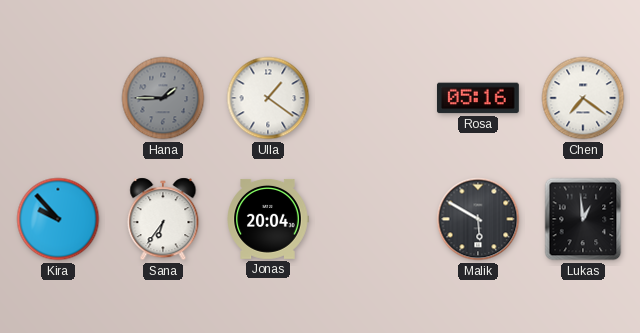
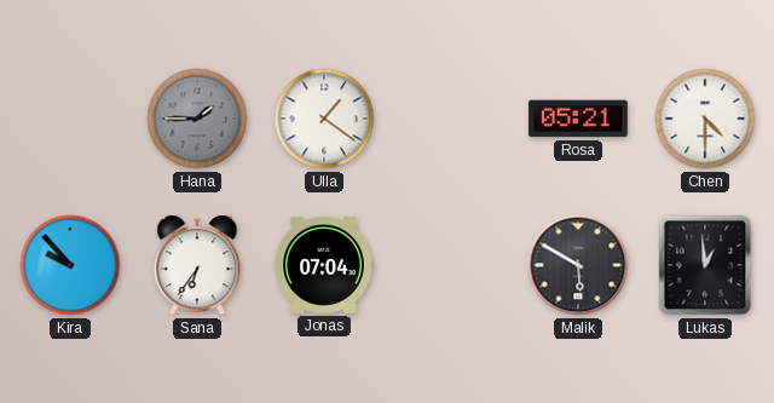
Rosa: 05:16 -> 05:21
Chen: 7:21 -> 4:30
Jonas: 20:04 -> 07:04
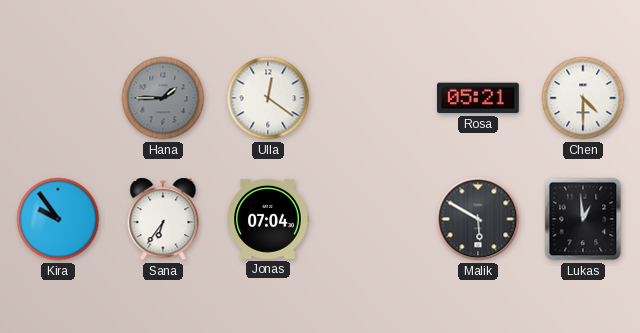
Ulla: 1:21 -> 12:21
Kira: 9:53 -> 9:54
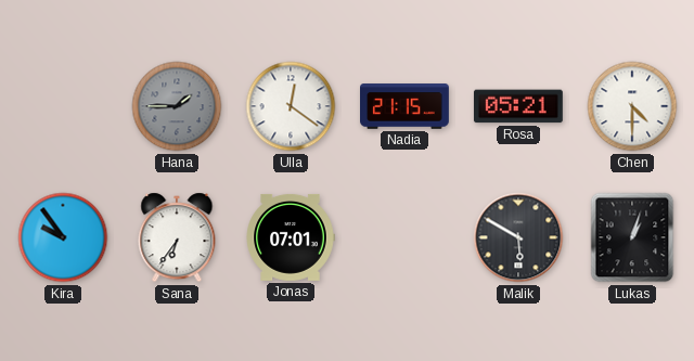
Nadia: none -> 21:15
Jonas: 07:04 -> 07:01
Lukas: 12:59 -> 1:03
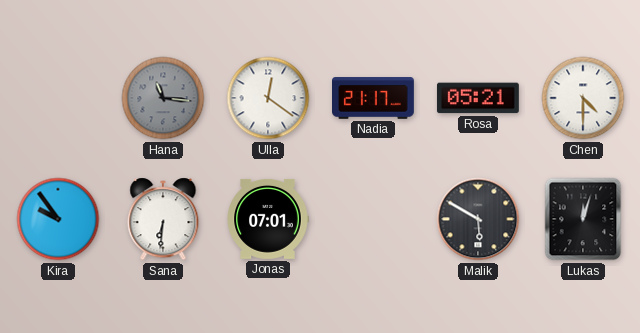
Hana: 1:45 -> 11:16
Nadia: 21:15 -> 21:17
Sana: 6:36 -> 6:31
Lukas: 1:03 -> 12:03
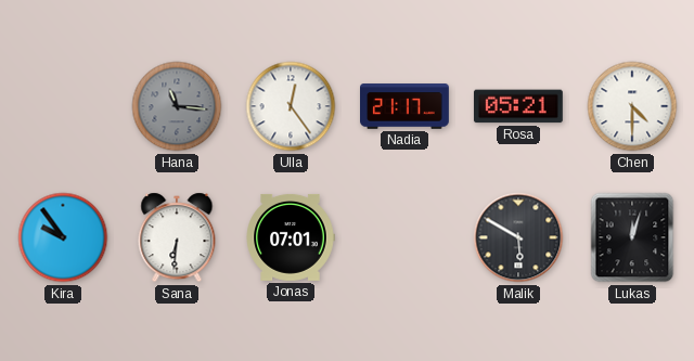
Ulla: 12:21 -> 12:24
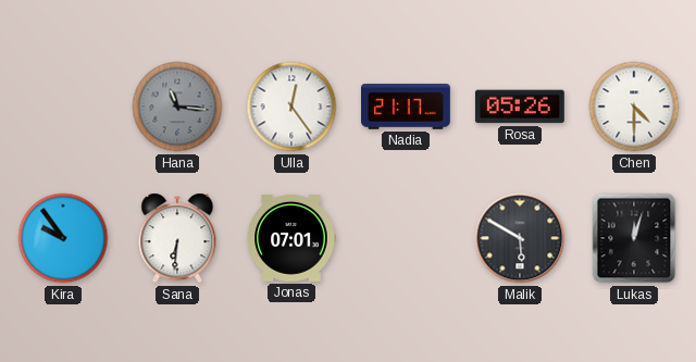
Rosa: 05:21 -> 05:26
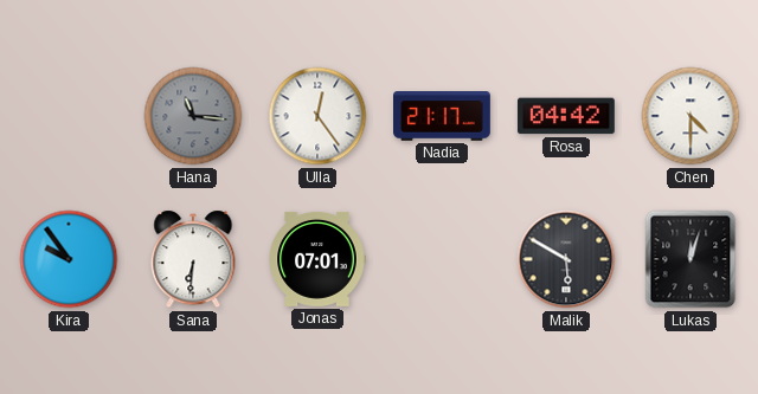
Rosa: 05:26 -> 04:42
